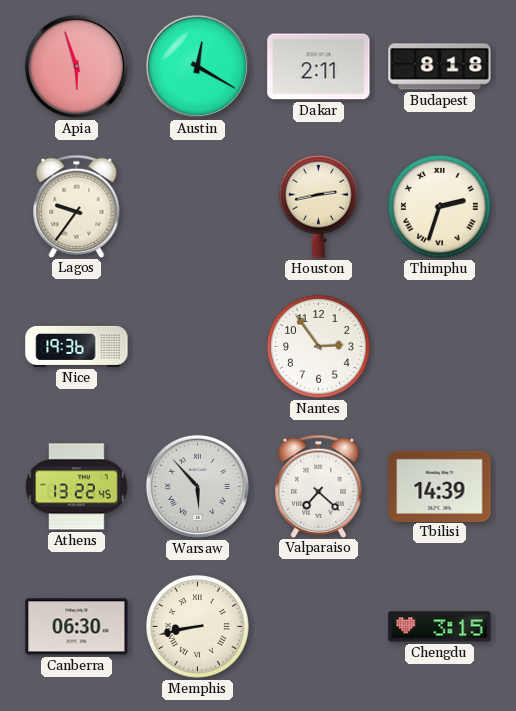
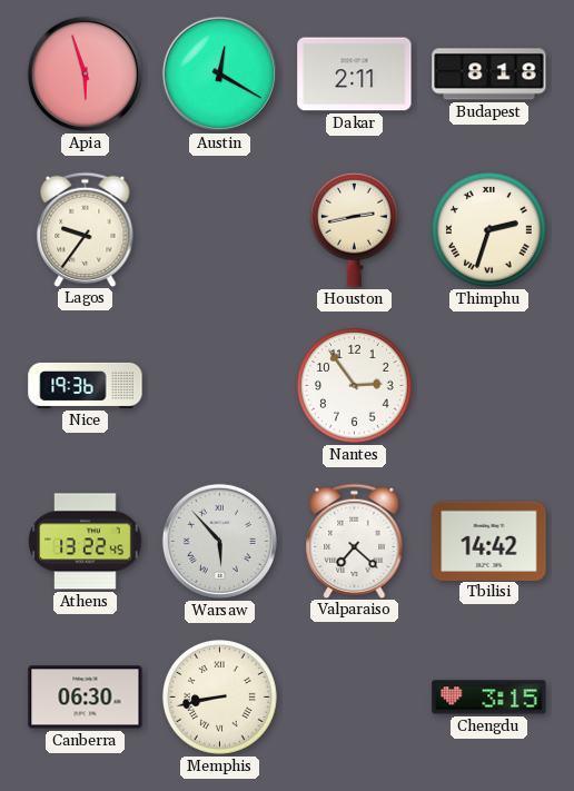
Tbilisi: 14:39 -> 14:42
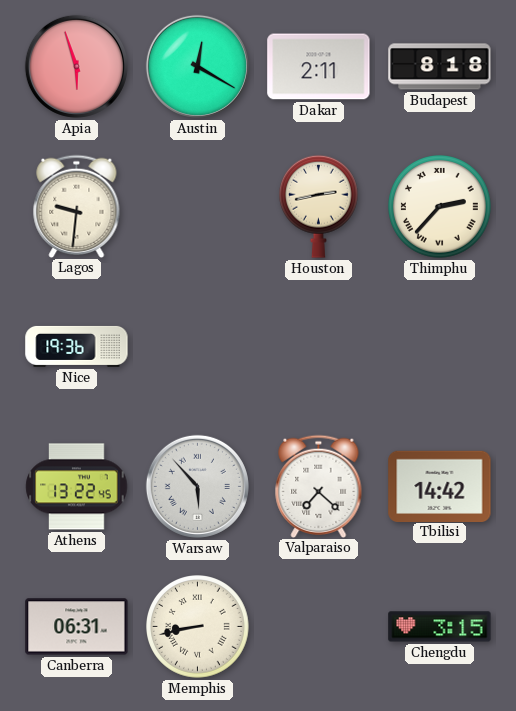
Lagos: 9:36 -> 9:31
Thimphu: 2:33 -> 2:37
Nantes: 2:54 -> none
Canberra: 06:30 -> 06:31
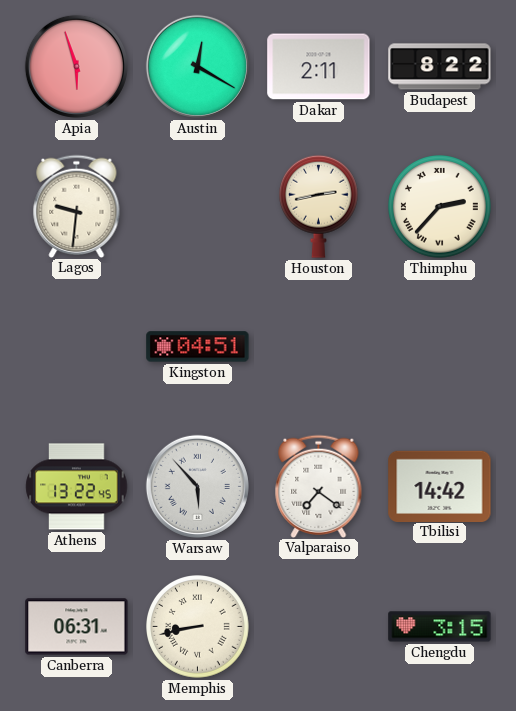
Budapest: 8:18 -> 8:22
Nice: 19:36 -> none
Kingston: none -> 04:51
Valparaiso: 7:22 -> 7:21
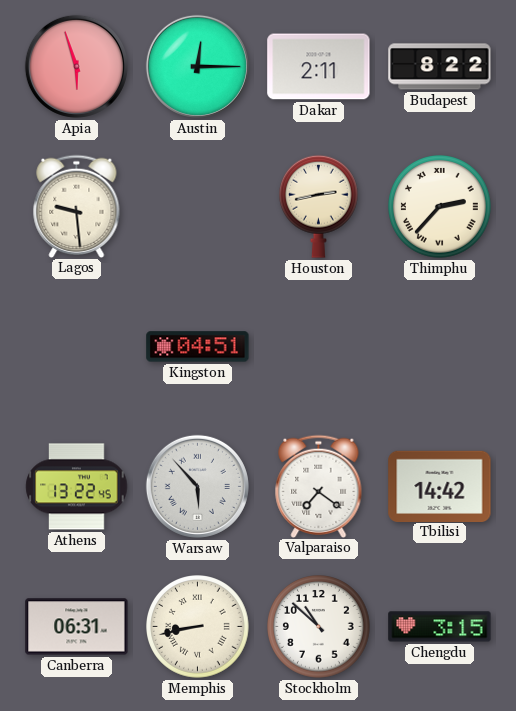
Austin: 12:20 -> 12:15
Lagos: 9:31 -> 9:29
Stockholm: none -> 10:52
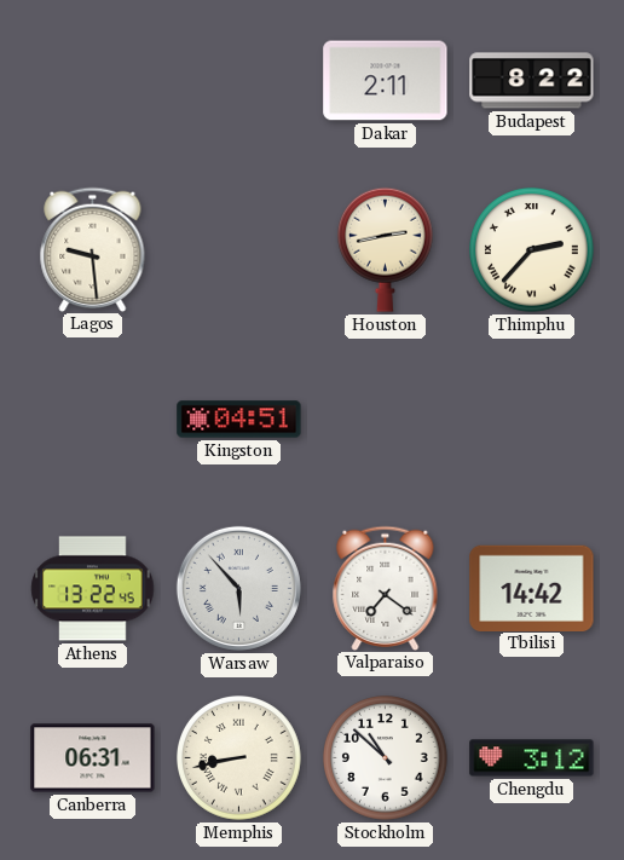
Apia: 5:57 -> none
Austin: 12:15 -> none
Chengdu: 3:15 -> 3:12
